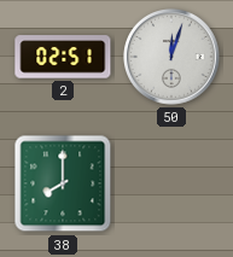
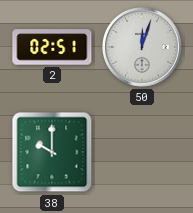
38: 8:00 -> 10:00
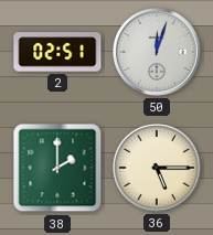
38: 10:00 -> 2:00
36: none -> 5:15
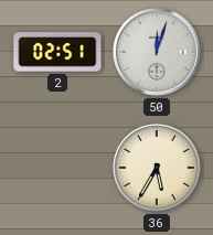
38: 2:00 -> none
36: 5:15 -> 5:35
